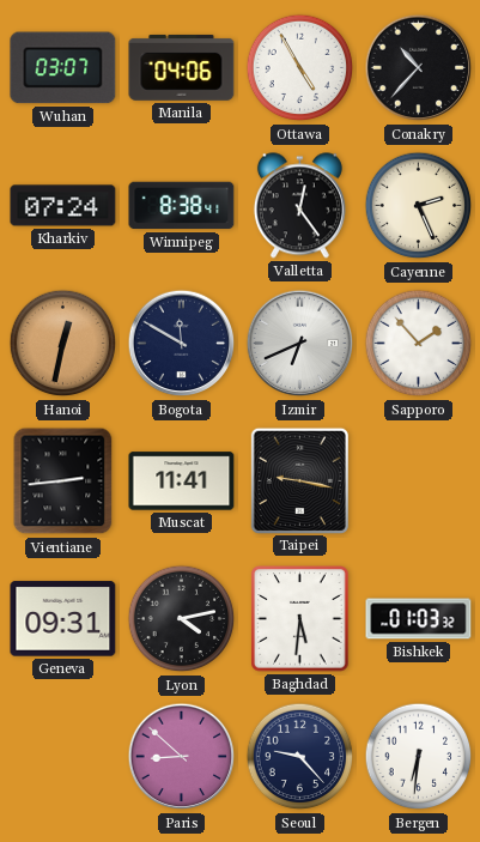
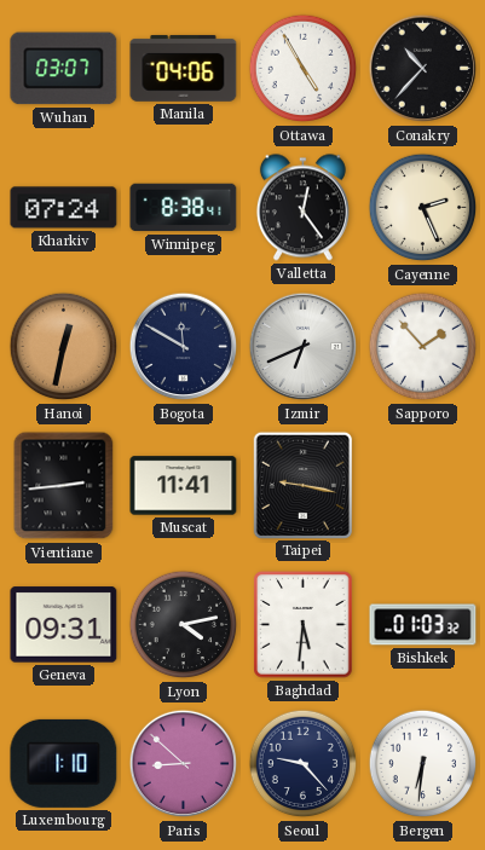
Luxembourg: none -> 1:10
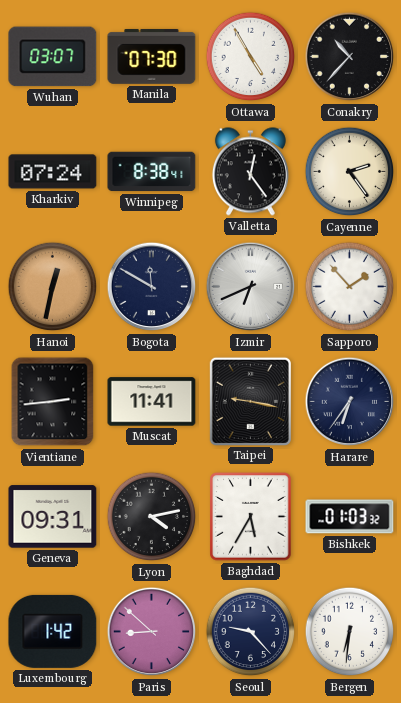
Manila: 04:06 -> 07:30
Cayenne: 2:26 -> 2:24
Harare: none -> 6:36
Baghdad: 5:31 -> 5:35
Luxembourg: 1:10 -> 1:42
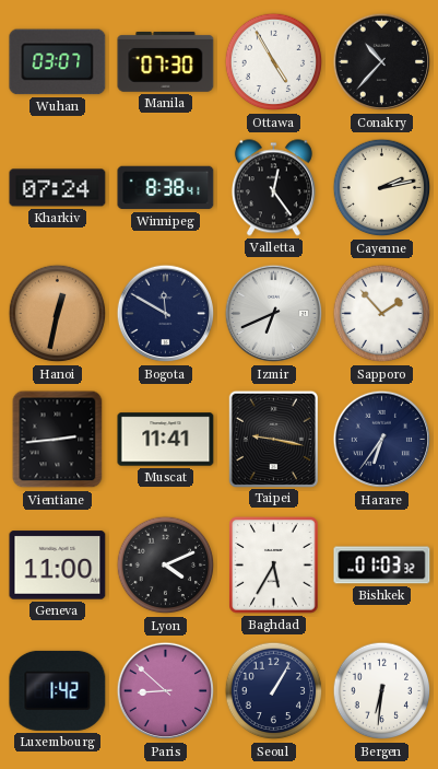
Cayenne: 2:24 -> 2:13
Geneva: 09:31 -> 11:00
Lyon: 4:13 -> 4:11
Seoul: 9:23 -> 1:05
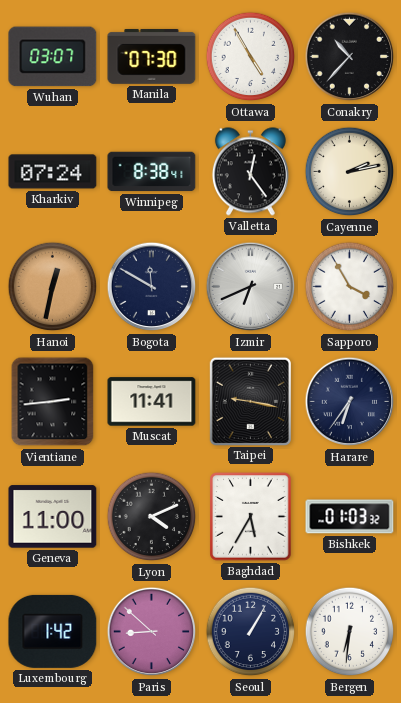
Sapporo: 1:53 -> 3:55
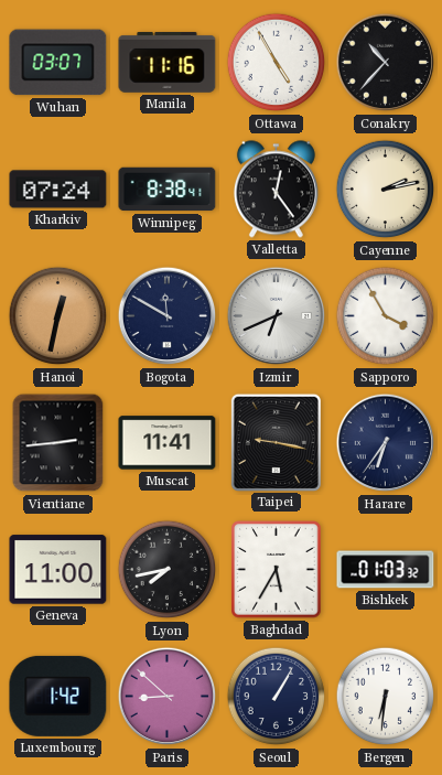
Manila: 07:30 -> 11:16
Lyon: 4:11 -> 7:43
